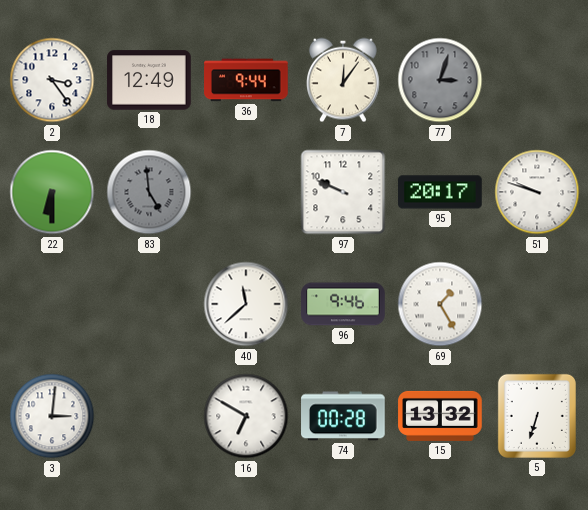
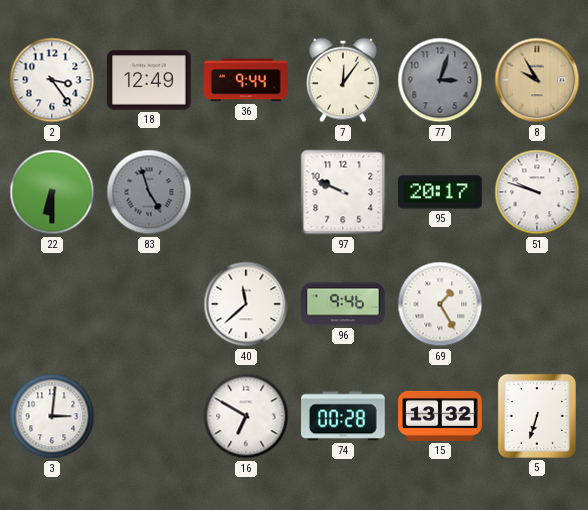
8: none -> 9:55
83: 4:59 -> 4:57
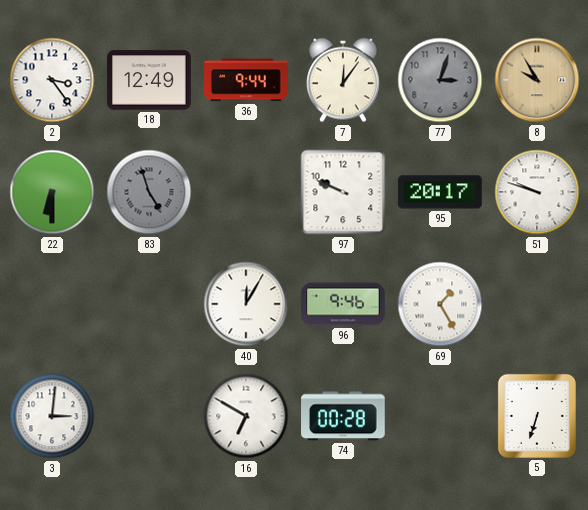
40: 11:38 -> 12:05
15: 13:32 -> none
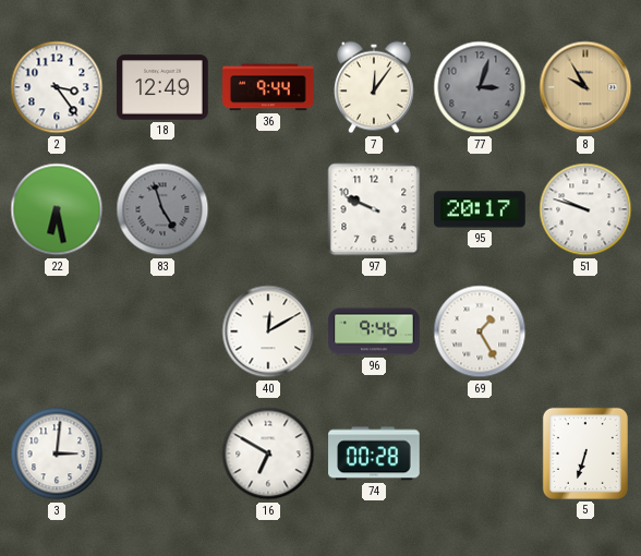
22: 6:30 -> 6:28
40: 12:05 -> 12:10
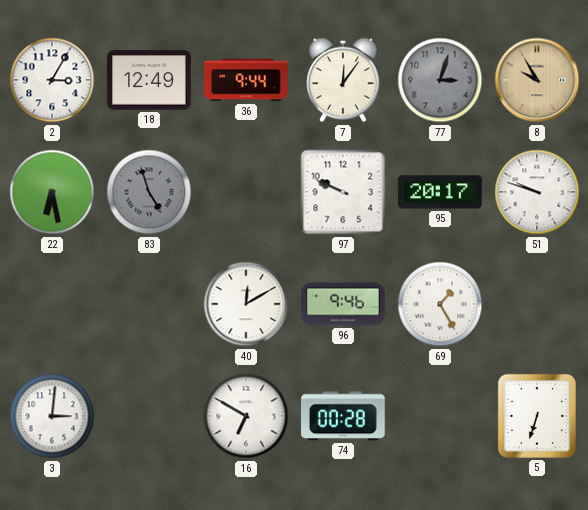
2: 3:24 -> 3:05
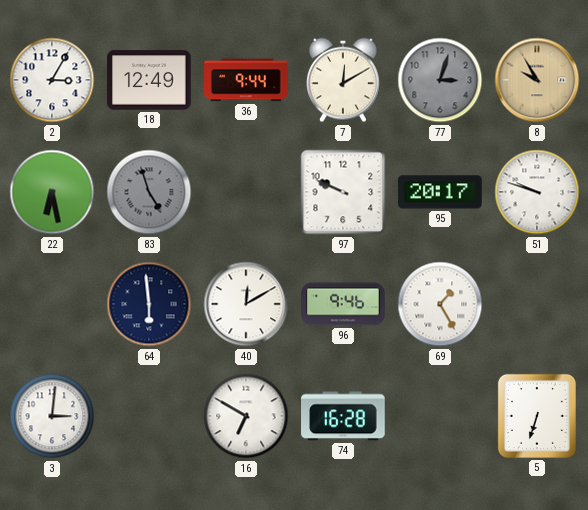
7: 12:06 -> 12:10
64: none -> 5:59
74: 00:28 -> 16:28
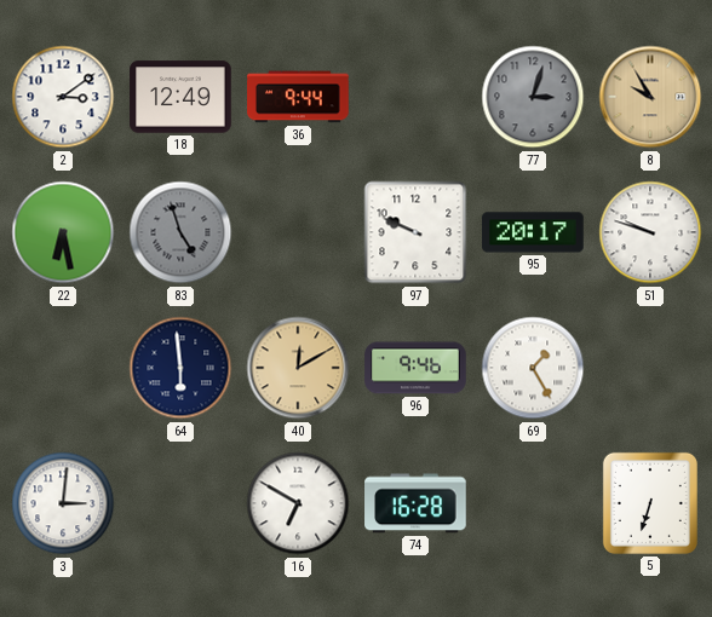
2: 3:05 -> 3:09
7: 12:10 -> none
40 dial: white -> champagne
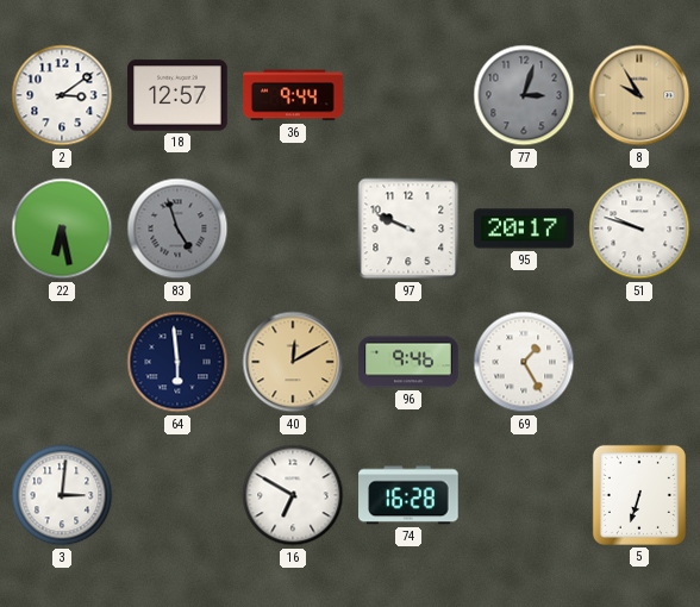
18: 12:49 -> 12:57
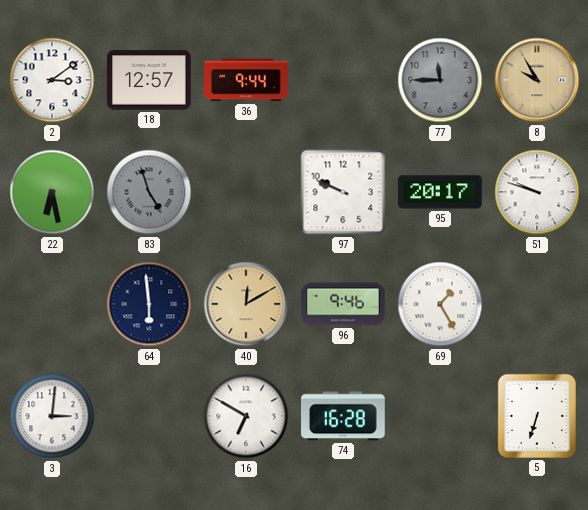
77: 3:03 -> 11:45
